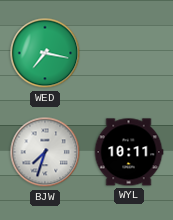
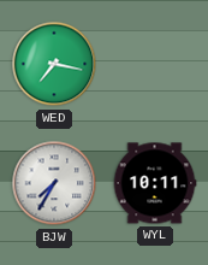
BJW: 7:33 -> 7:35
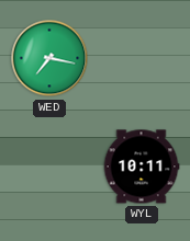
BJW: 7:35 -> none
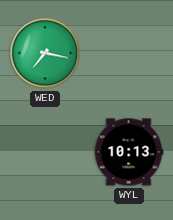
WYL: 10:11 -> 10:13
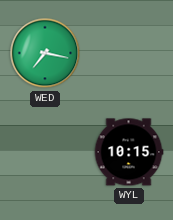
WYL: 10:13 -> 10:15
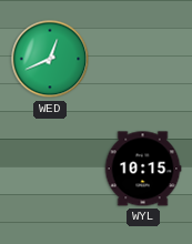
WED: 7:17 -> 12:41
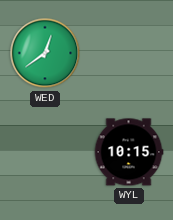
WED: 12:41 -> 12:39
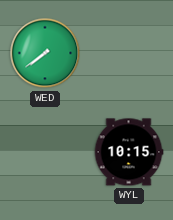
WED: 12:39 -> 7:39
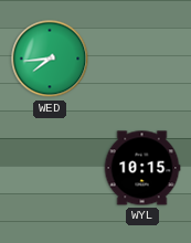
WED: 7:39 -> 7:44
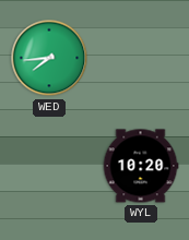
WYL: 10:15 -> 10:20
